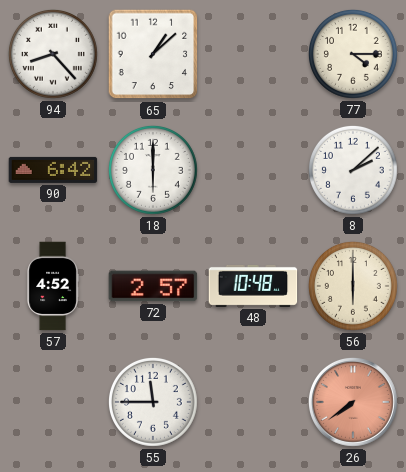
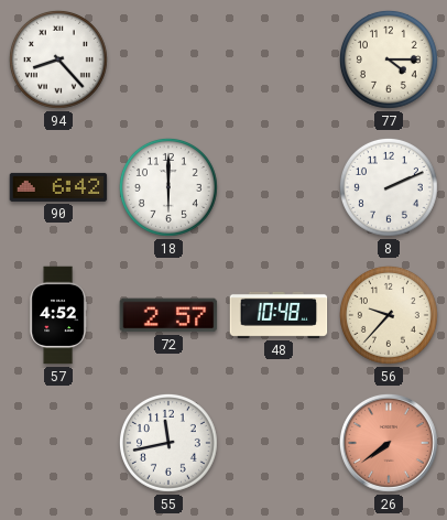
65: 1:08 -> none
8: 2:08 -> 2:11
56: 6:00 -> 9:37
55: 11:45 -> 11:43
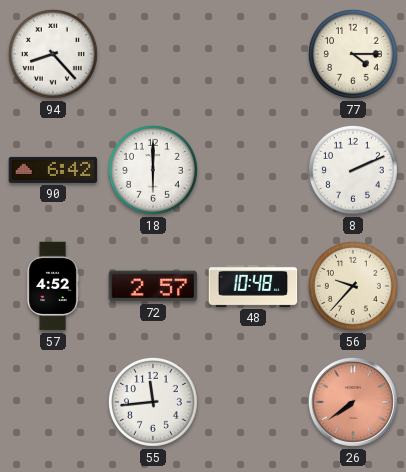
55: 11:43 -> 11:44
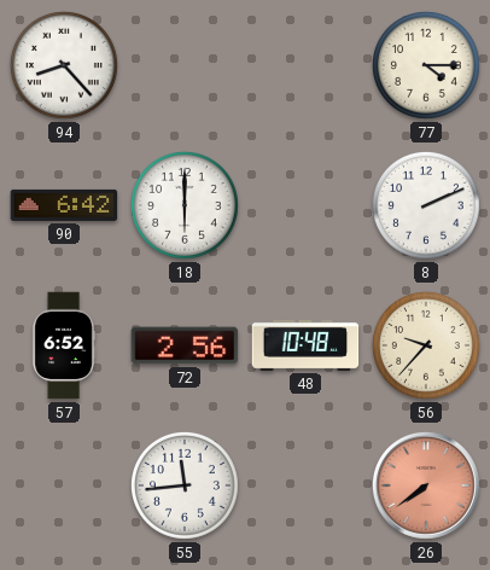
57: 4:52 -> 6:52
72: 2:57 -> 2:56
